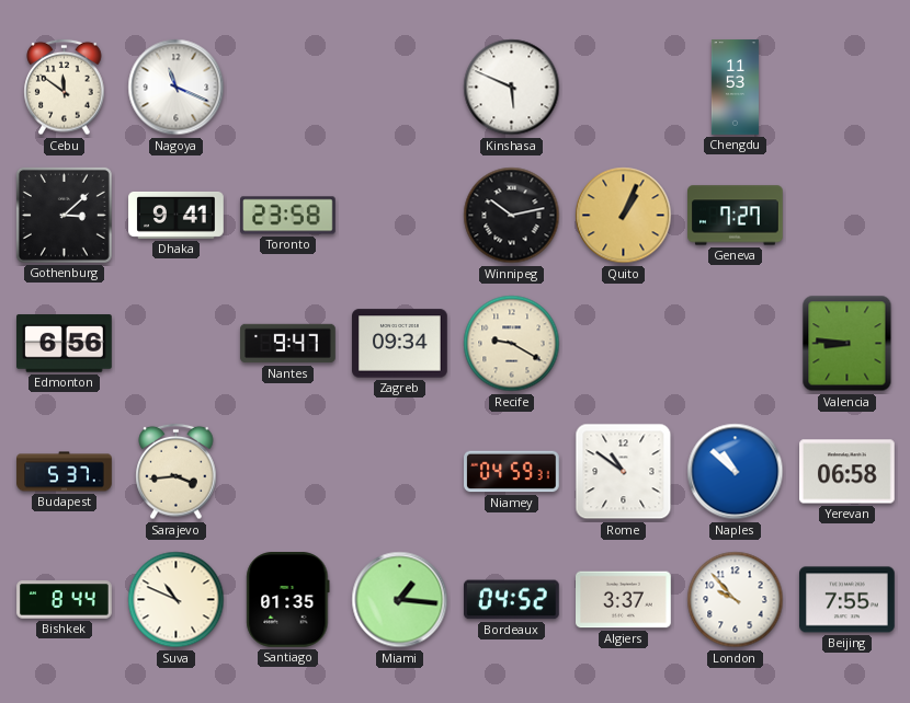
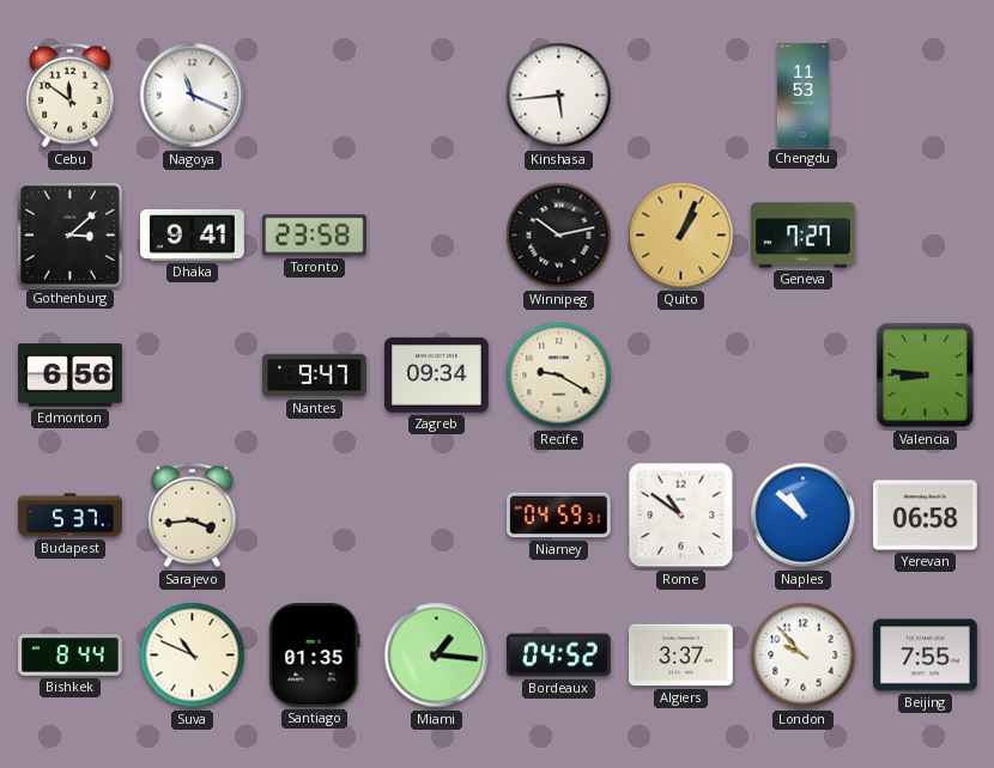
Kinshasa: 5:49 -> 5:44
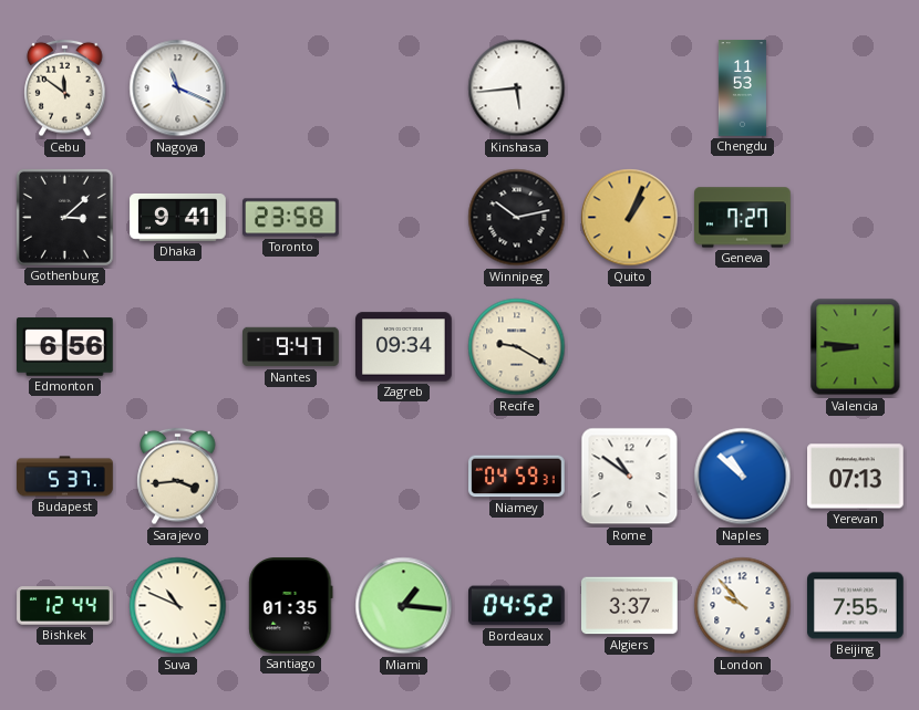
Yerevan: 06:58 -> 07:13
Bishkek: 8:44 -> 12:44
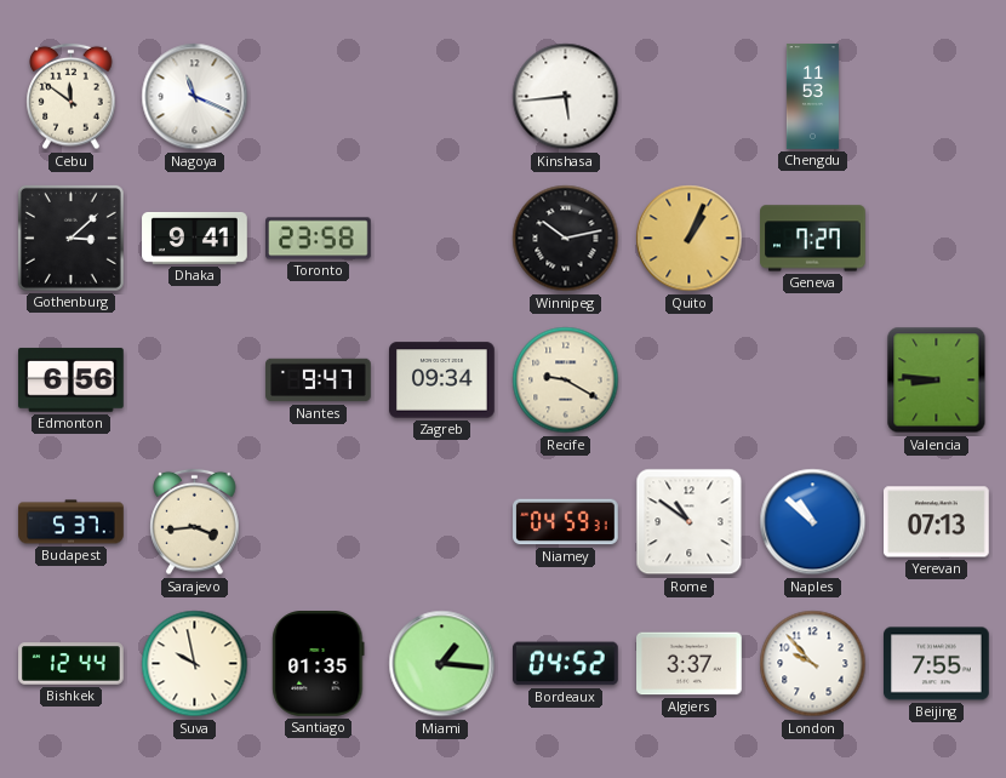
Suva: 10:49 -> 9:58
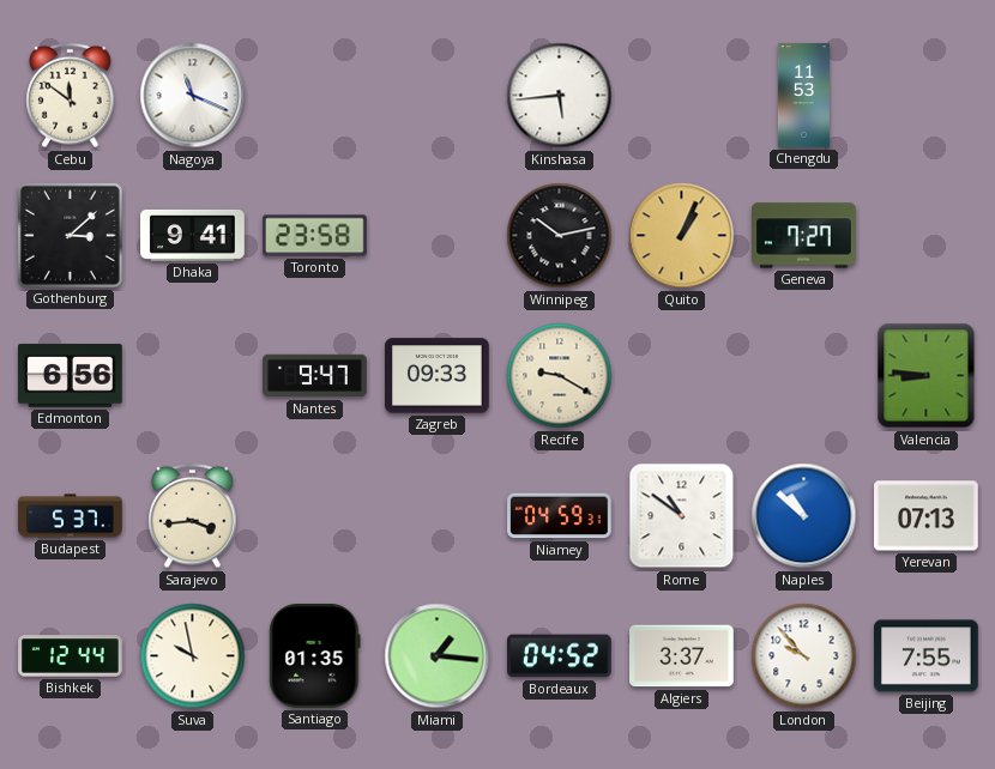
Zagreb: 09:34 -> 09:33
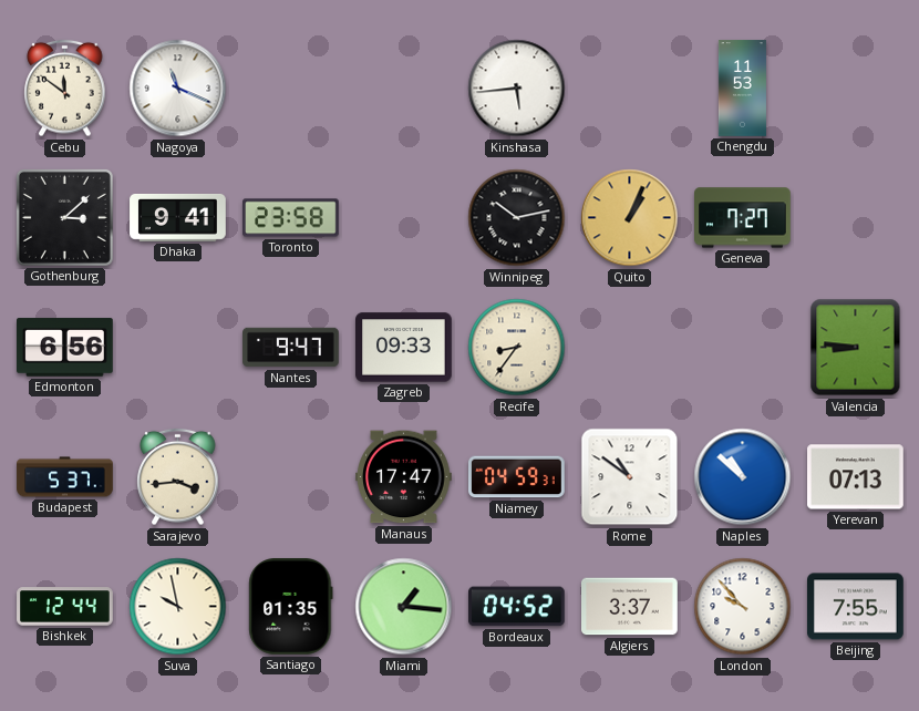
Recife: 9:20 -> 8:36
Manaus: none -> 17:47
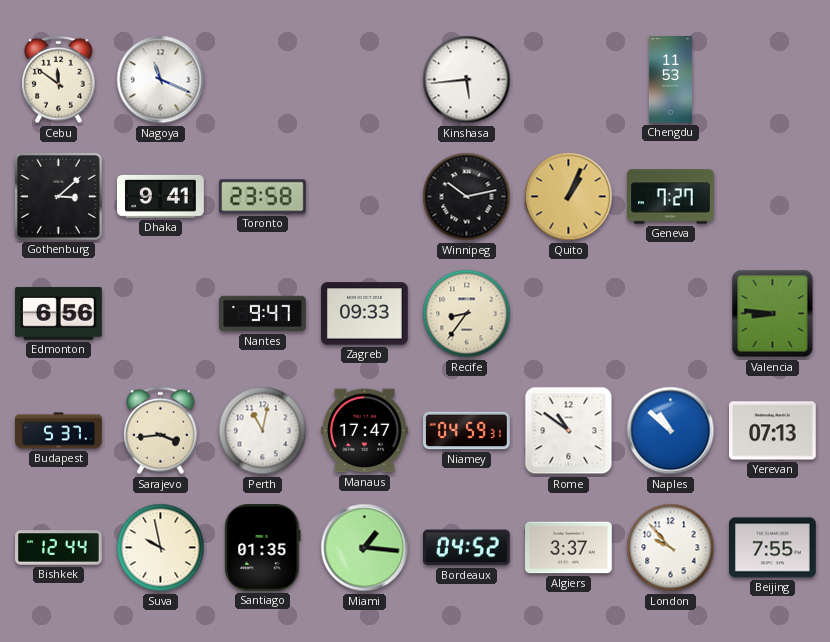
Perth: none -> 11:02
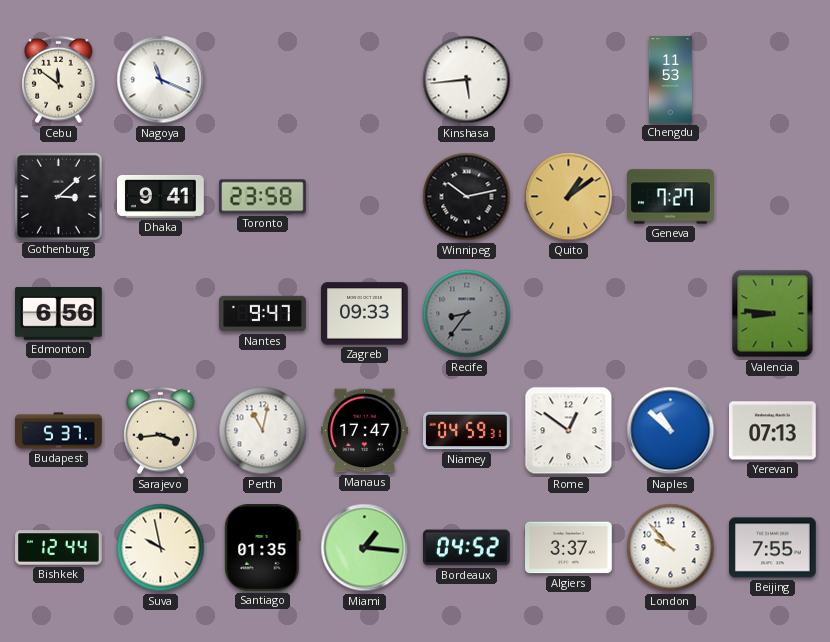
Quito: 1:04 -> 1:09
Recife dial: cream -> grey
Rome: 10:51 -> 12:51
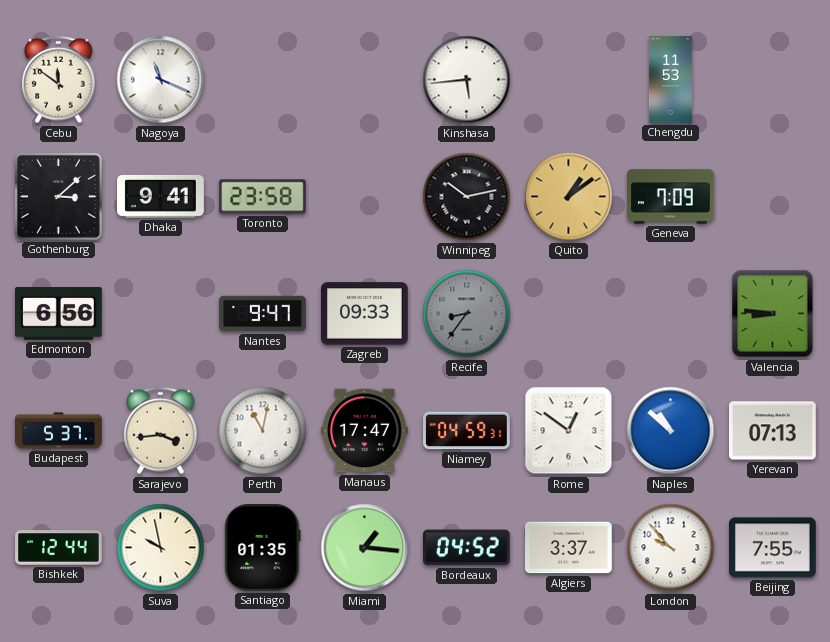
Geneva: 7:27 -> 7:09
